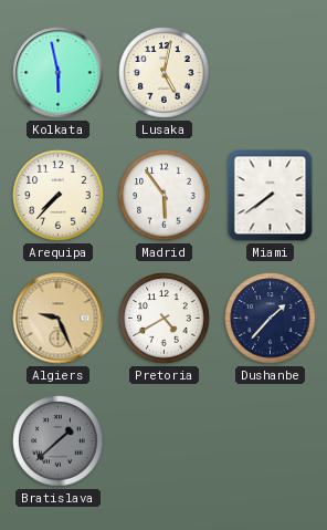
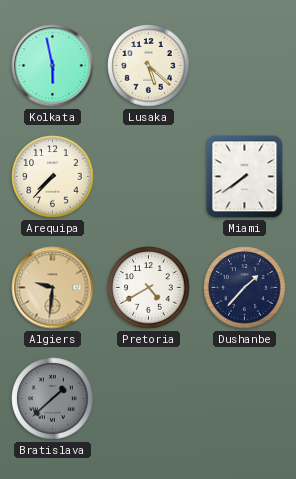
Lusaka: 5:02 -> 5:22
Madrid: 5:54 -> none
Algiers: 9:26 -> 9:31
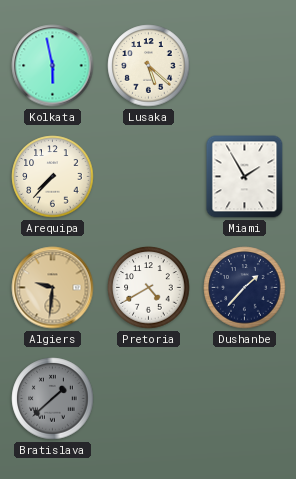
Miami: 7:39 -> 1:55
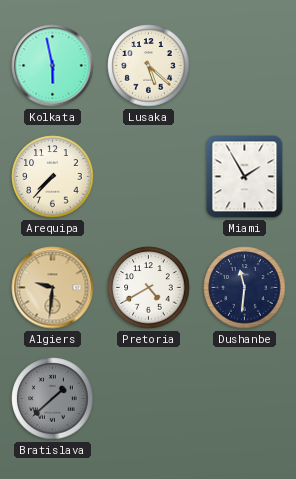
Dushanbe: 1:37 -> 11:31
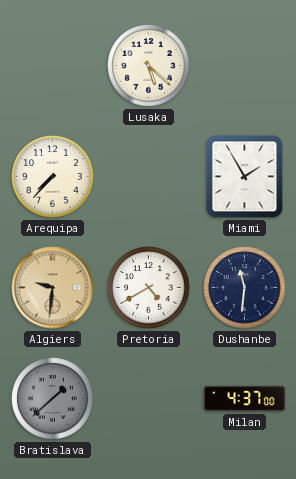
Kolkata: 5:58 -> none
Milan: none -> 4:37
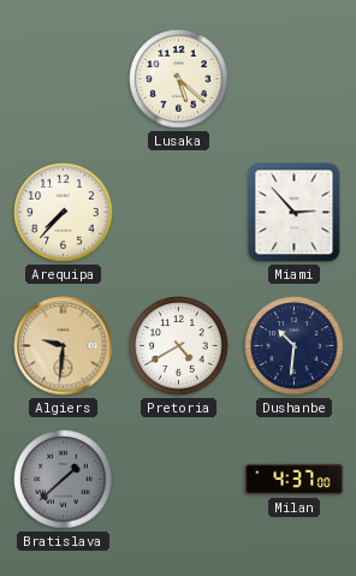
Miami: 1:55 -> 2:53
Dushanbe: 11:31 -> 10:31
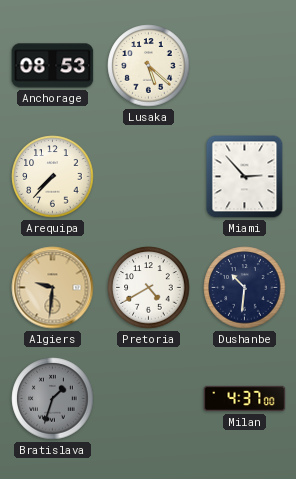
Anchorage: none -> 08:53
Bratislava: 1:38 -> 1:33
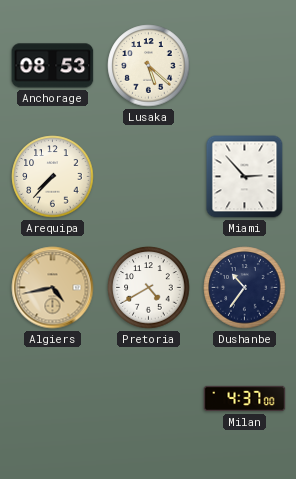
Algiers: 9:31 -> 4:43
Dushanbe: 10:31 -> 10:36
Bratislava: 1:33 -> none
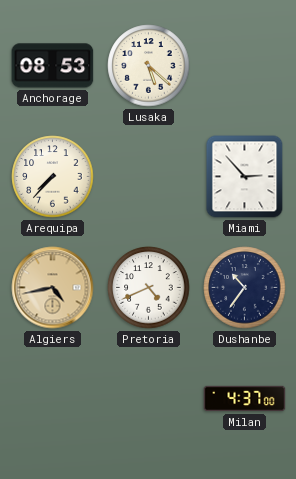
Pretoria: 4:40 -> 4:41
